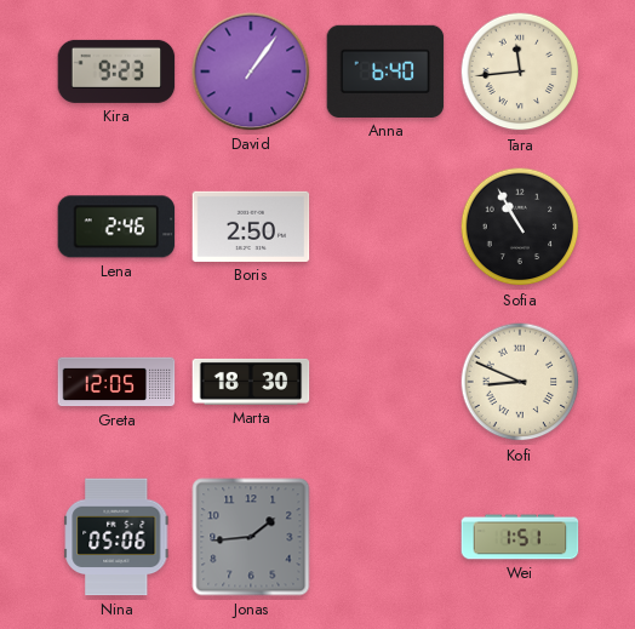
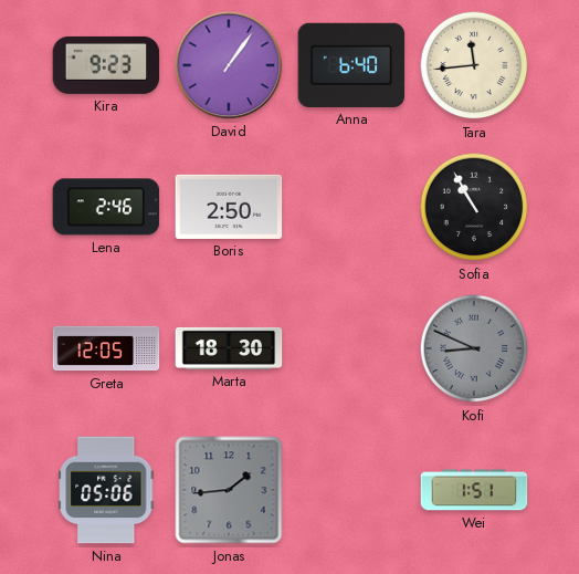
Kofi dial: cream -> grey
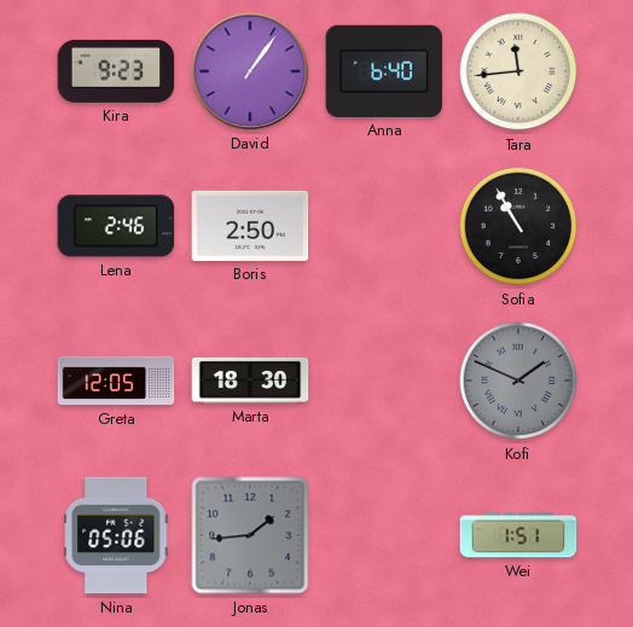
Kofi: 8:49 -> 1:49
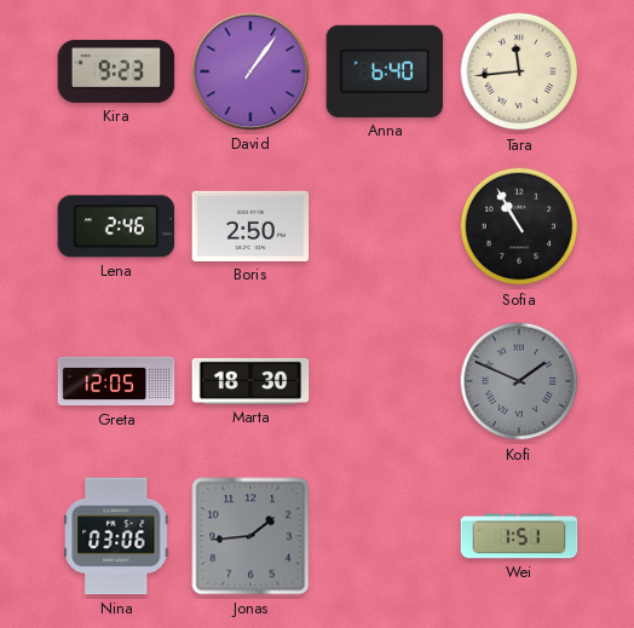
Nina: 05:06 -> 03:06
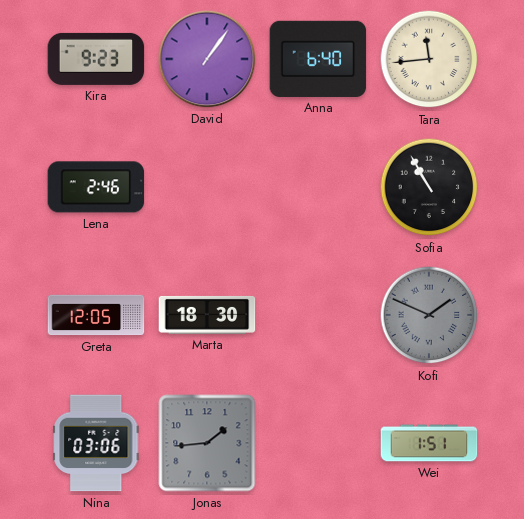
Boris: 2:50 -> none
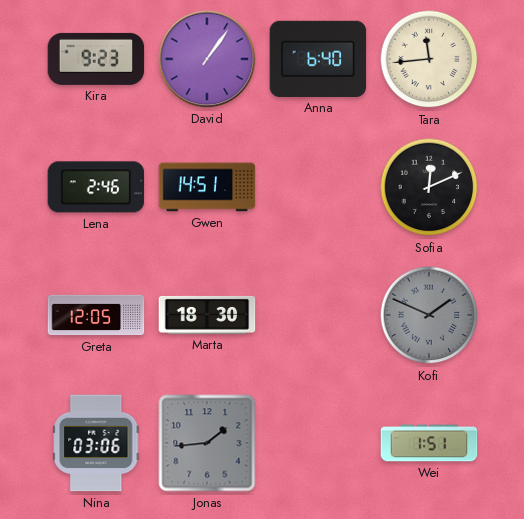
Gwen: none -> 14:51
Sofia: 10:55 -> 12:11
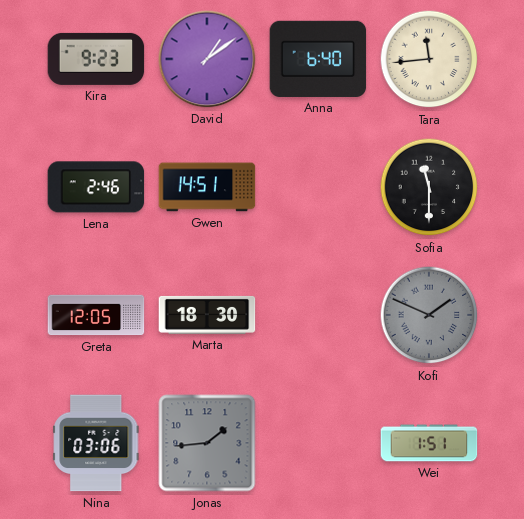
David: 1:06 -> 1:09
Sofia: 12:11 -> 11:30
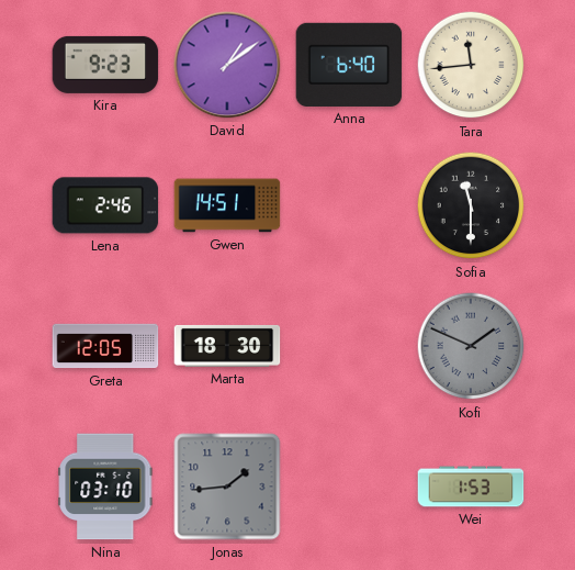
Nina: 03:06 -> 03:10
Wei: 1:51 -> 1:53
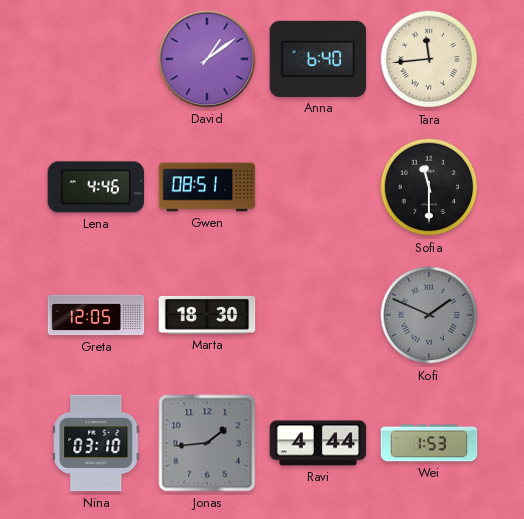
Kira: 9:23 -> none
Lena: 2:46 -> 4:46
Gwen: 14:51 -> 08:51
Ravi: none -> 4:44
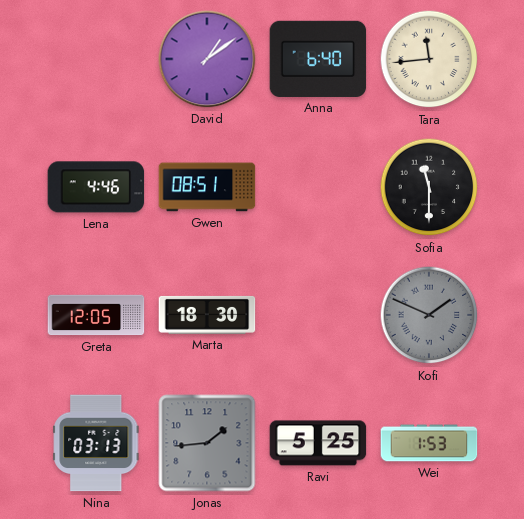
Nina: 03:10 -> 03:13
Ravi: 4:44 -> 5:25
